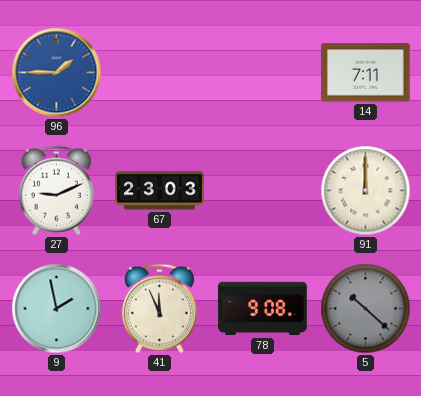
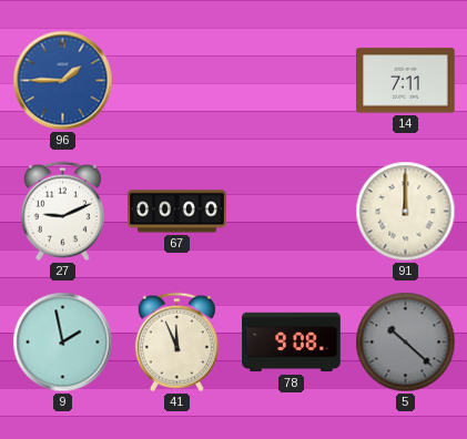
67: 23:03 -> 00:00
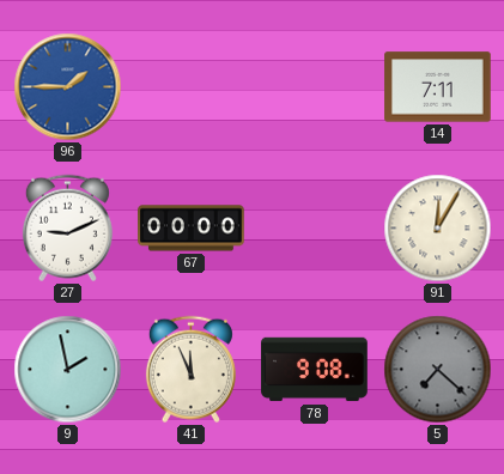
91: 12:00 -> 12:05
5: 10:22 -> 7:22
